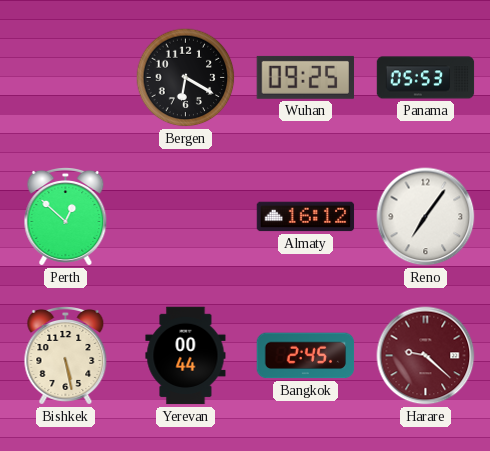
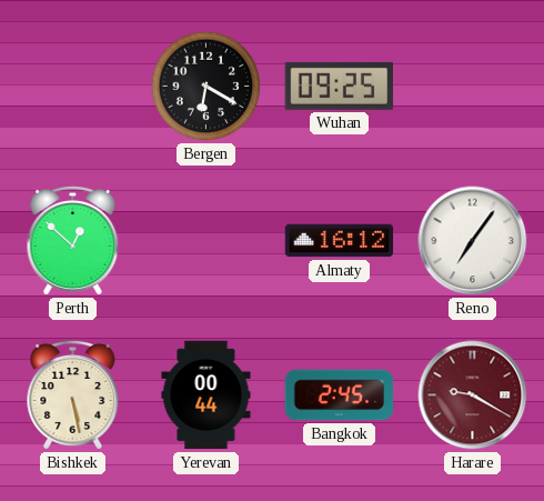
Panama: 05:53 -> none
Harare: 9:22 -> 9:20
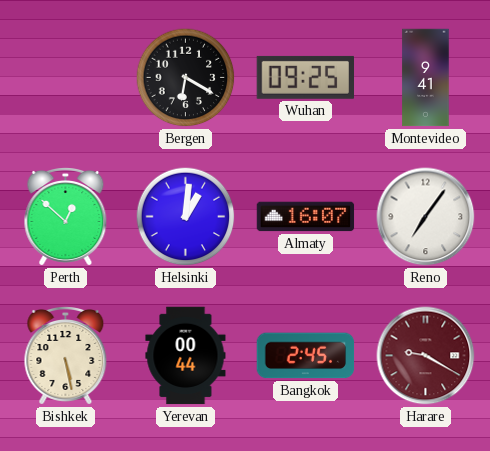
Montevideo: none -> 9:41
Helsinki: none -> 1:01
Almaty: 16:12 -> 16:07
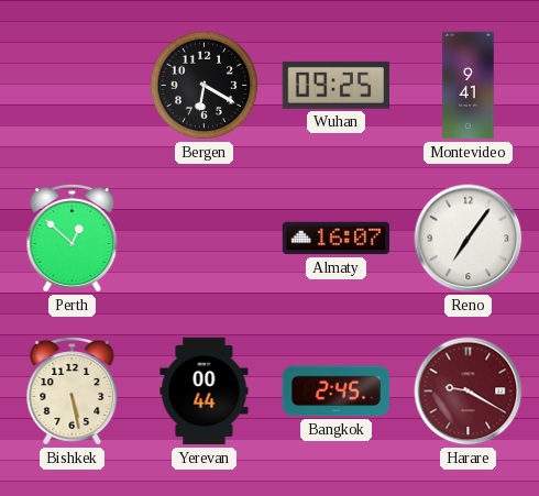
Helsinki: 1:01 -> none
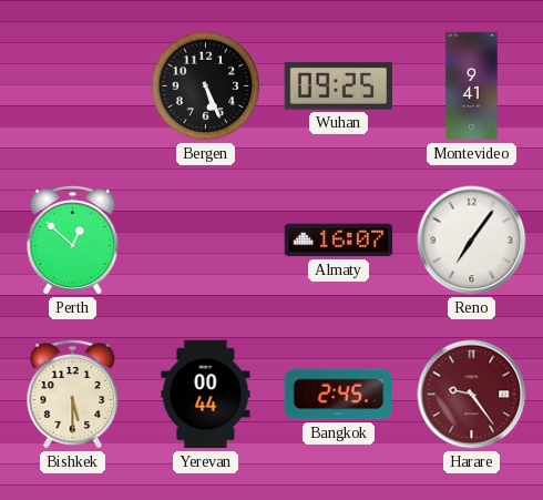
Bergen: 6:20 -> 5:26
Bishkek: 5:28 -> 5:30
Harare: 9:20 -> 9:24
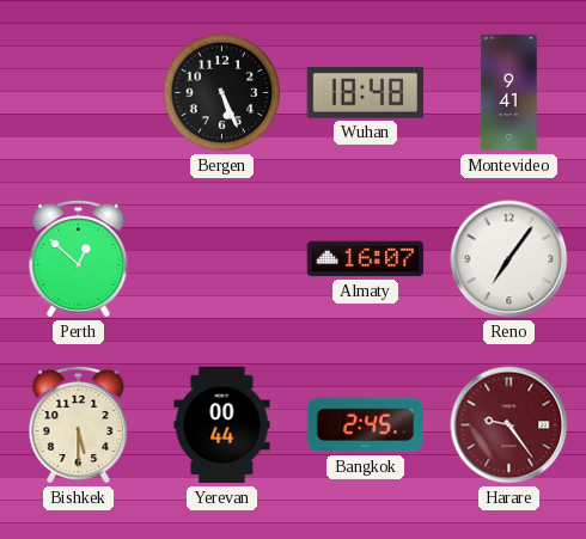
Wuhan: 09:25 -> 18:48
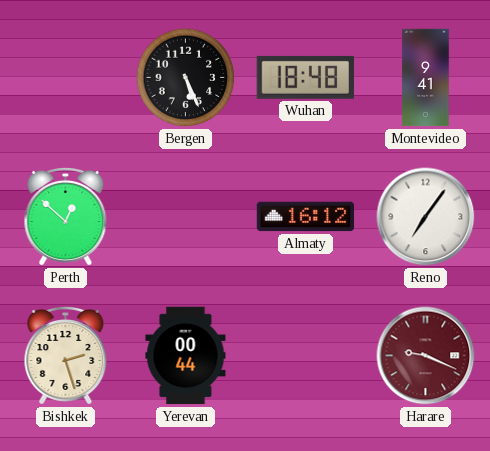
Almaty: 16:07 -> 16:12
Bishkek: 5:30 -> 2:27
Bangkok: 2:45 -> none
Harare: 9:24 -> 9:19
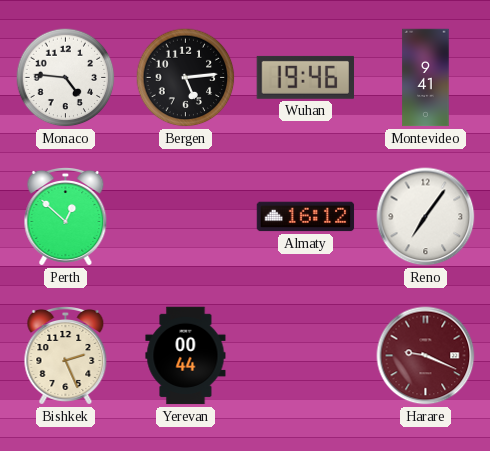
Monaco: none -> 4:46
Bergen: 5:26 -> 5:14
Wuhan: 18:48 -> 19:46
Bishkek: 2:27 -> 2:26
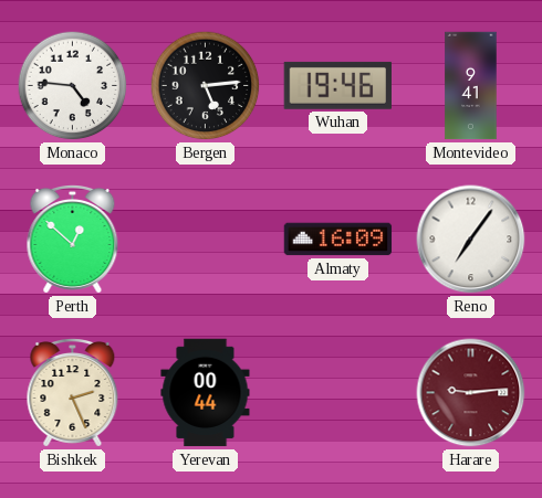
Almaty: 16:12 -> 16:09
Harare: 9:19 -> 9:14
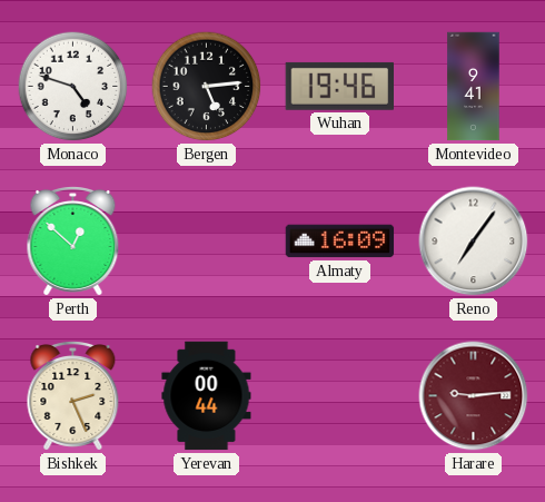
Monaco: 4:46 -> 4:48
